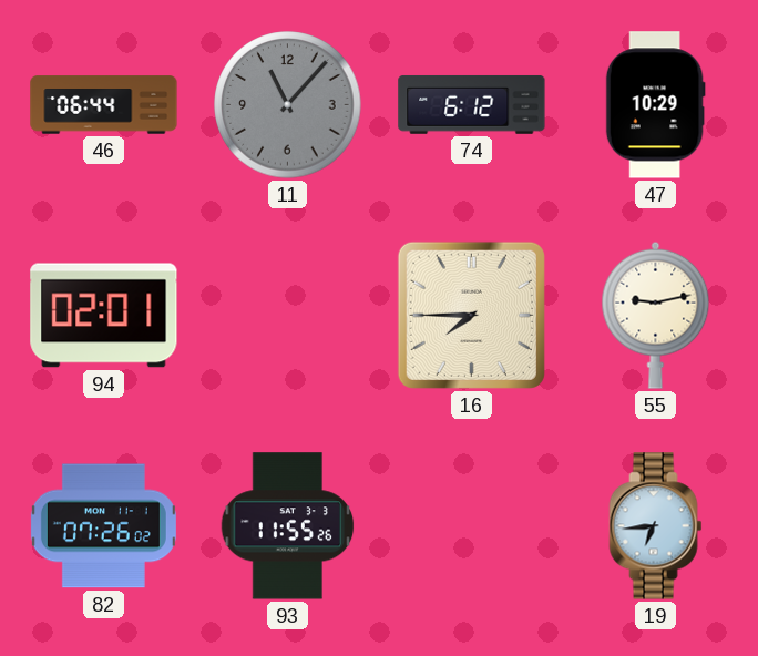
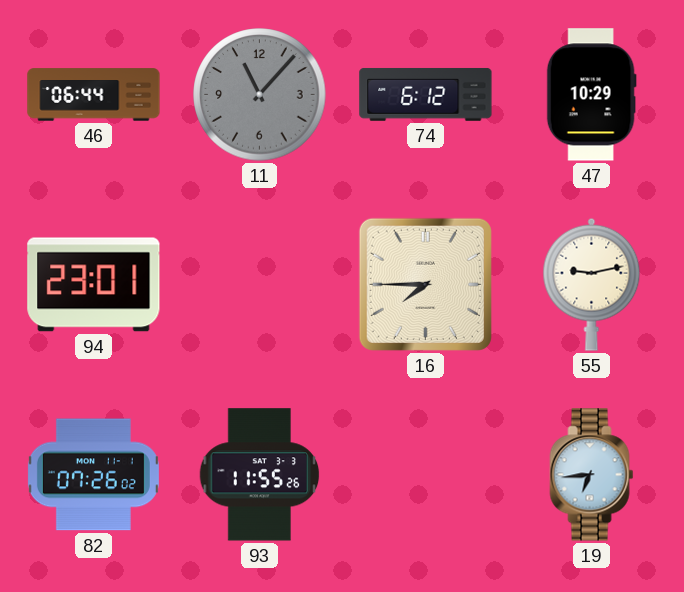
94: 02:01 -> 23:01
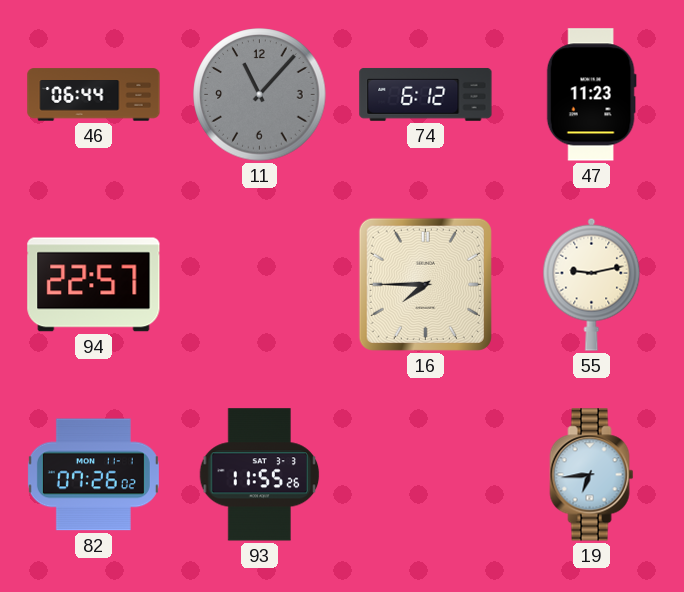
47: 10:29 -> 11:23
94: 23:01 -> 22:57
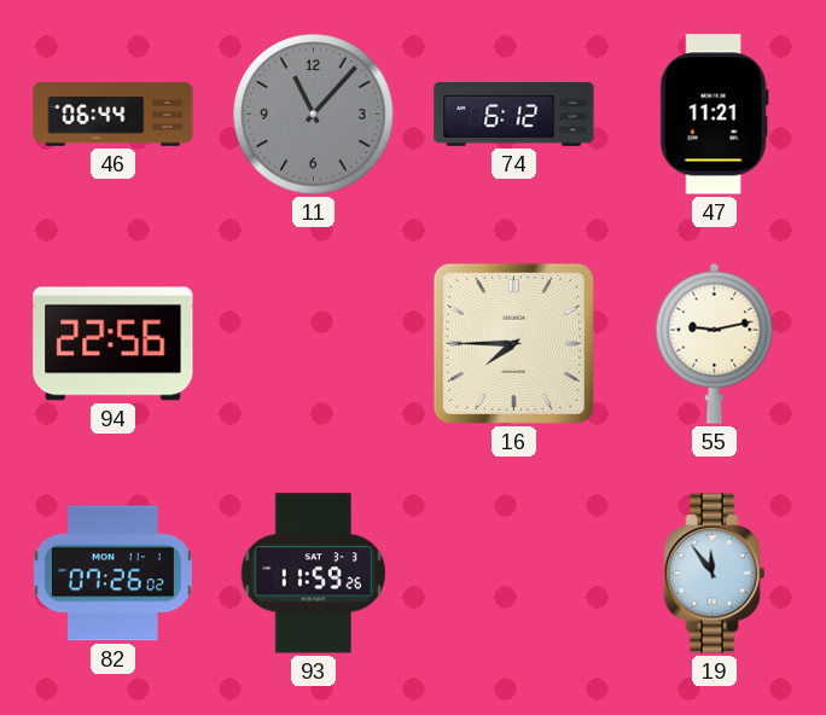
47: 11:23 -> 11:21
94: 22:57 -> 22:56
93: 11:55 -> 11:59
19: 6:44 -> 11:54
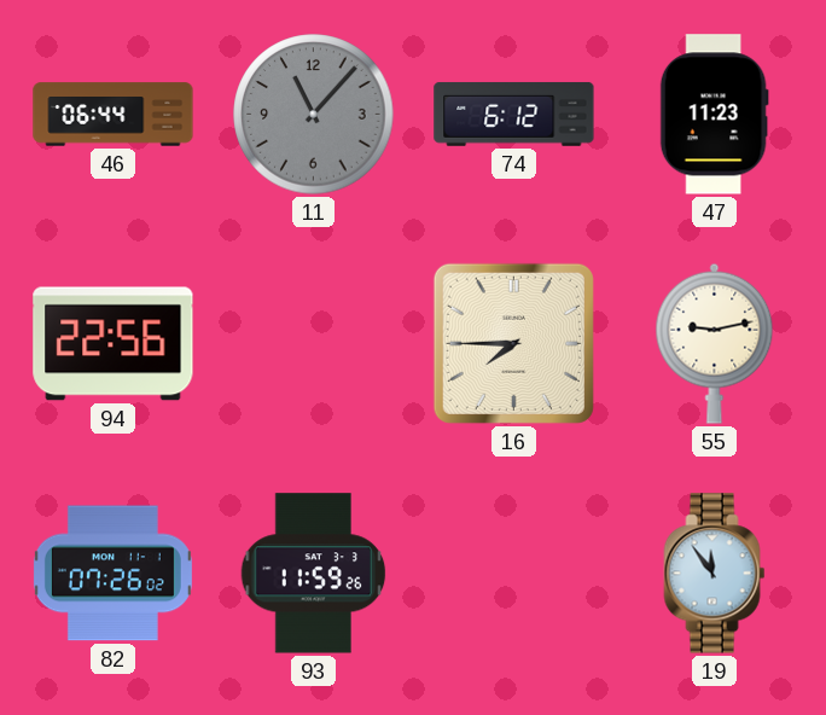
47: 11:21 -> 11:23
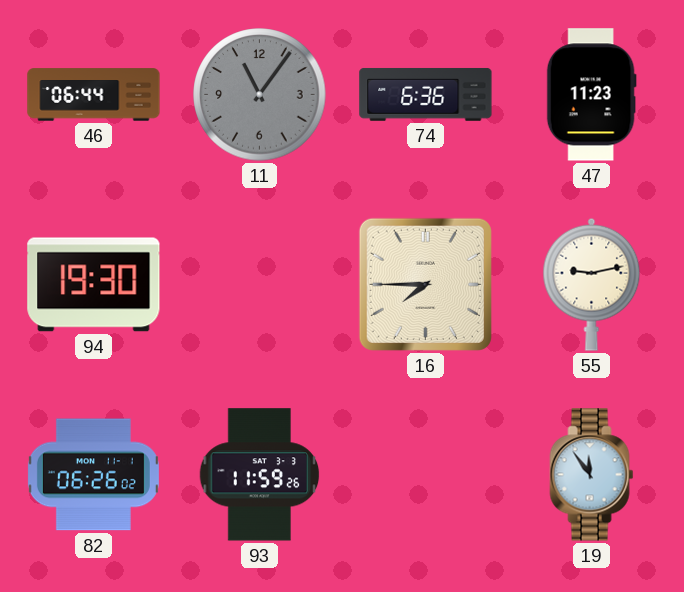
11: 11:07 -> 11:06
74: 6:12 -> 6:36
94: 22:56 -> 19:30
82: 07:26 -> 06:26
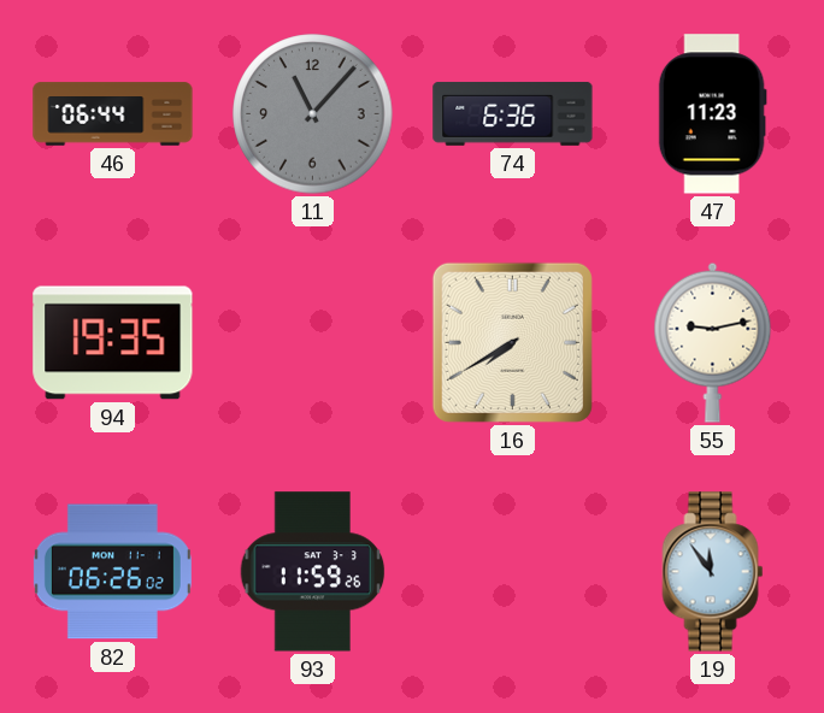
11: 11:06 -> 11:07
94: 19:30 -> 19:35
16: 7:45 -> 7:40
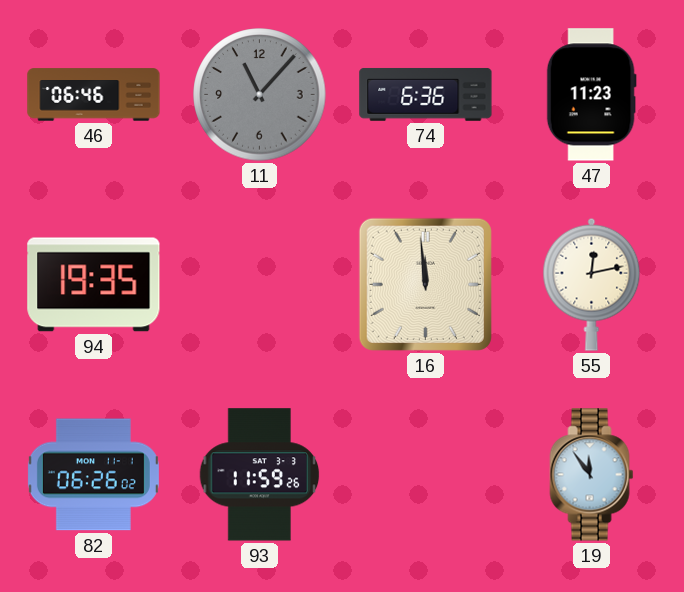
46: 06:44 -> 06:46
16: 7:40 -> 11:59
55: 9:13 -> 12:13
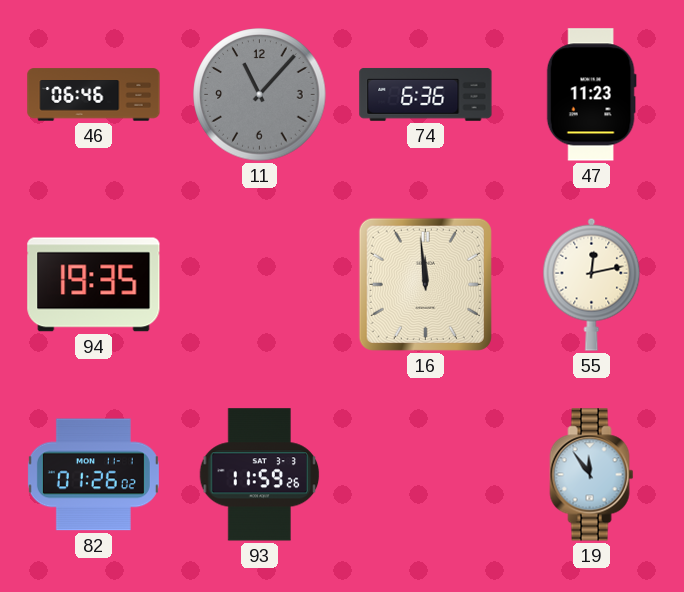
82: 06:26 -> 01:26
